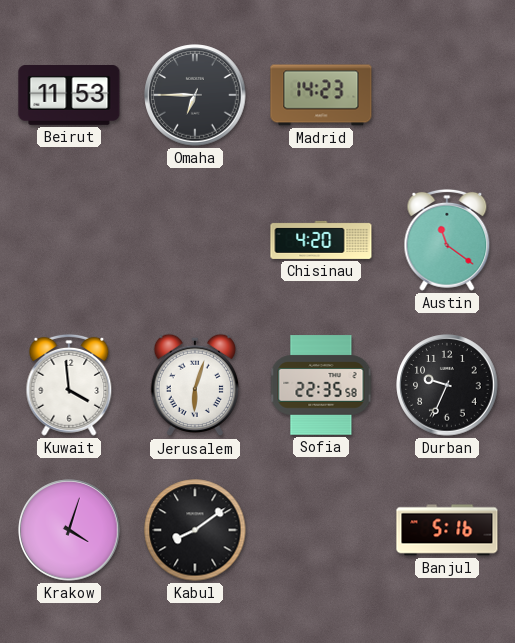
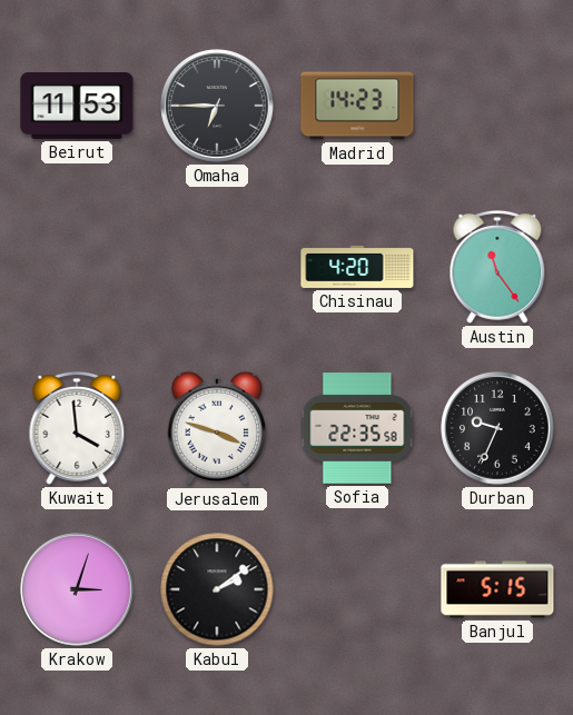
Austin: 11:21 -> 11:24
Jerusalem: 6:03 -> 3:48
Krakow: 4:03 -> 3:03
Kabul: 8:09 -> 2:09
Banjul: 5:16 -> 5:15
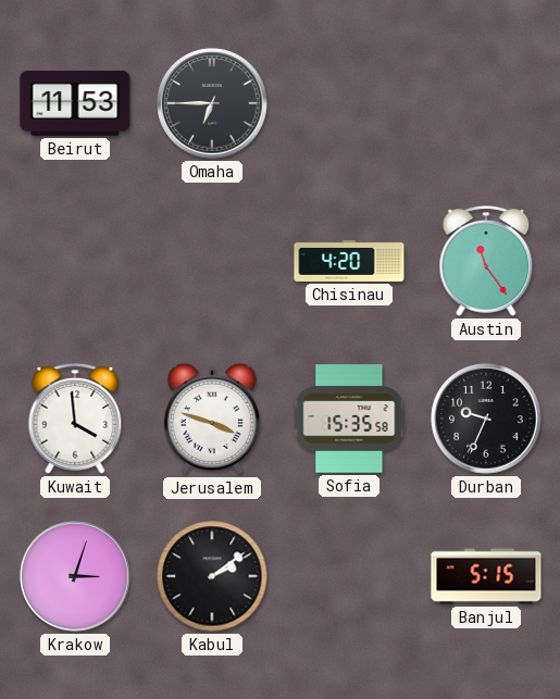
Madrid: 14:23 -> none
Sofia: 22:35 -> 15:35
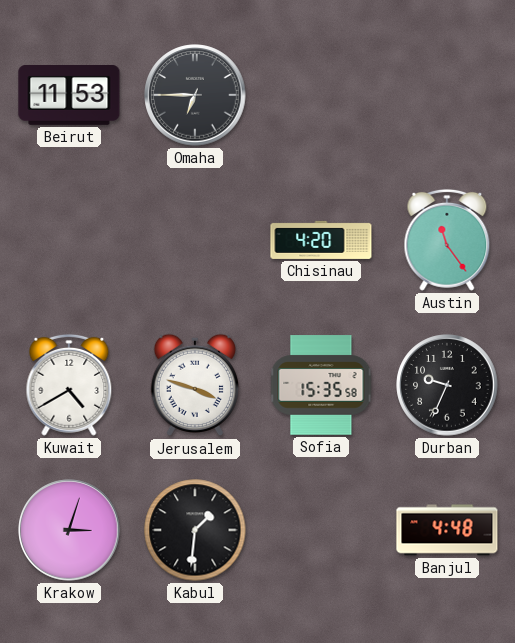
Kuwait: 3:59 -> 4:40
Kabul: 2:09 -> 1:31
Banjul: 5:15 -> 4:48
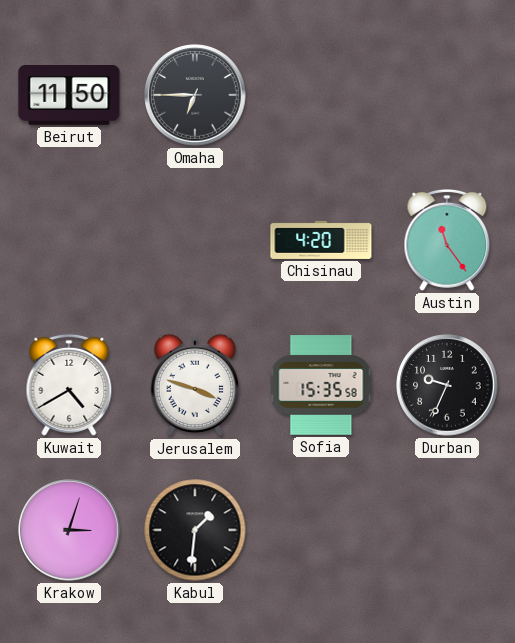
Beirut: 11:53 -> 11:50
Banjul: 4:48 -> none
